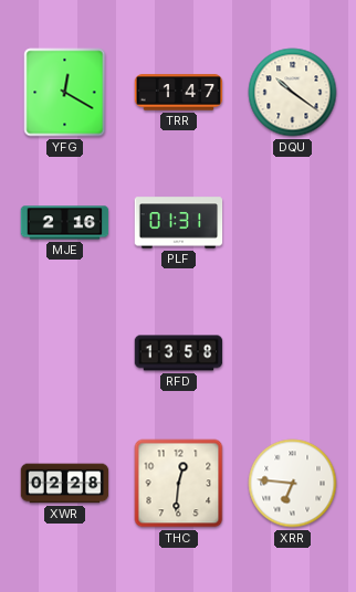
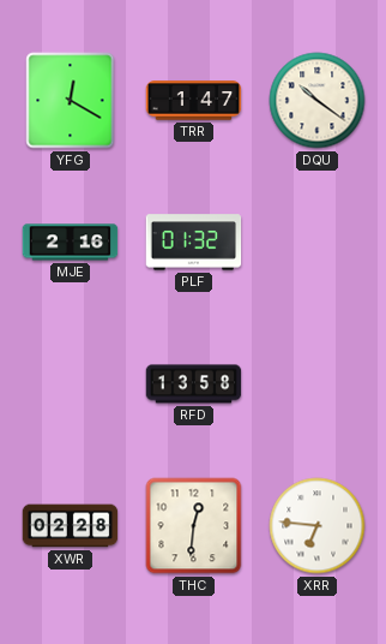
PLF: 01:31 -> 01:32
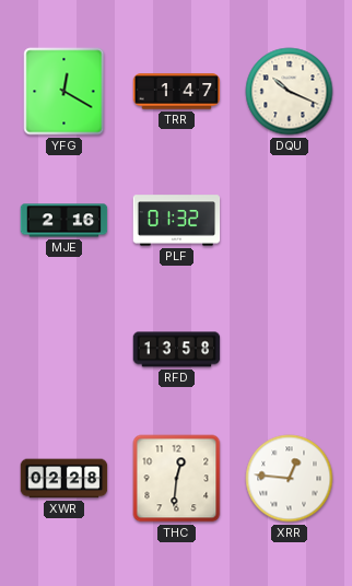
DQU: 10:21 -> 10:19
XRR: 6:46 -> 12:46
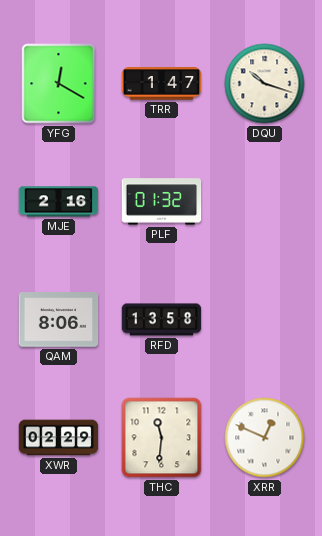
DQU: 10:19 -> 10:18
QAM: none -> 8:06
XWR: 02:28 -> 02:29
THC: 12:31 -> 11:31
XRR: 12:46 -> 12:49
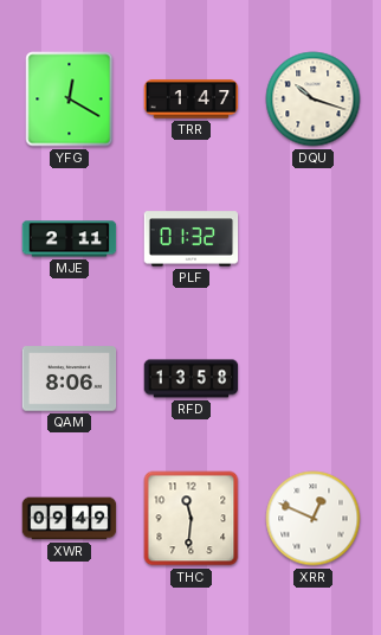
MJE: 2:16 -> 2:11
XWR: 02:29 -> 09:49
